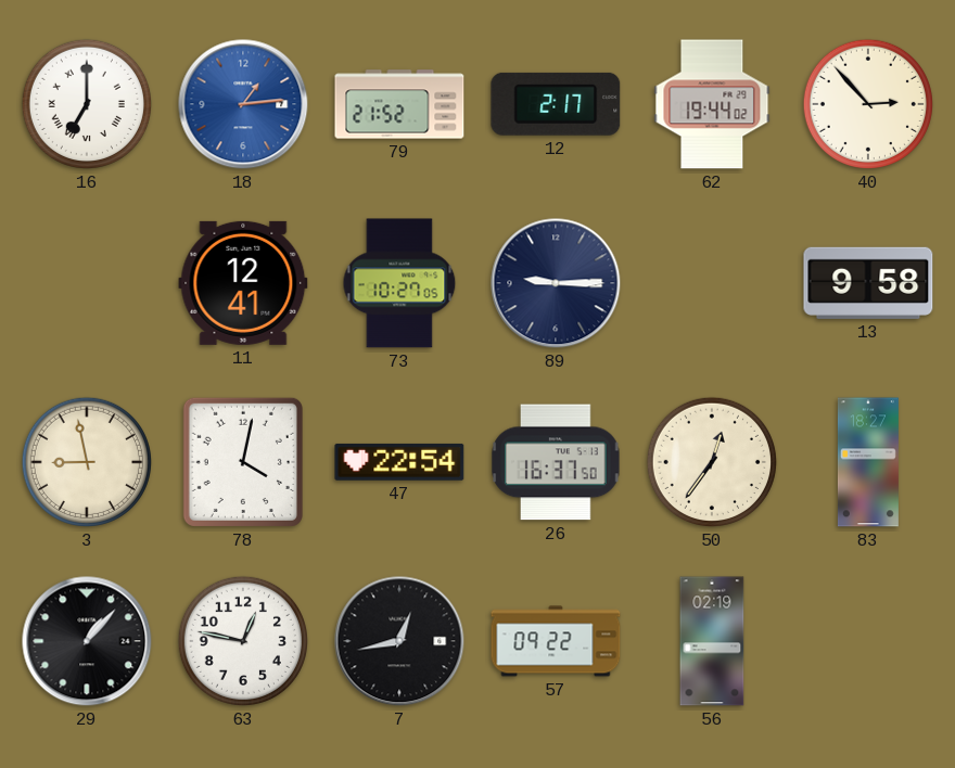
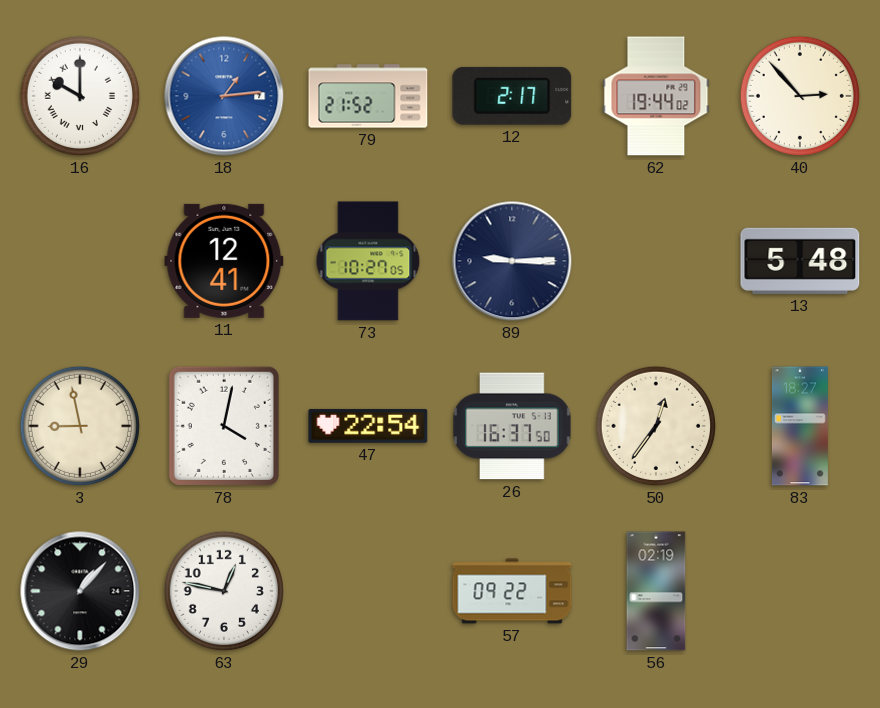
16: 7:00 -> 10:00
13: 9:58 -> 5:48
7: 12:43 -> none
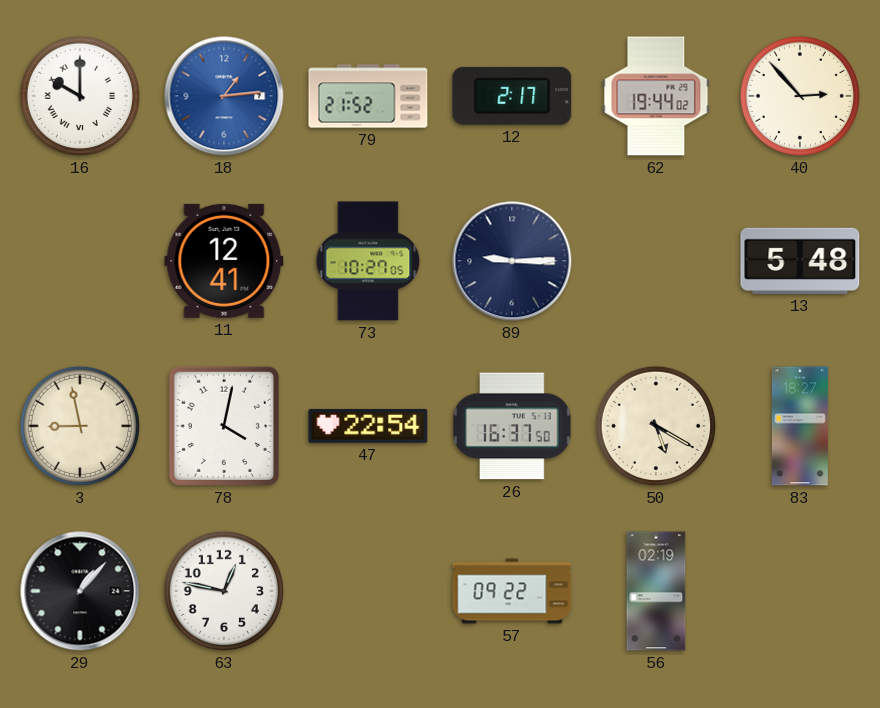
50: 12:36 -> 5:20
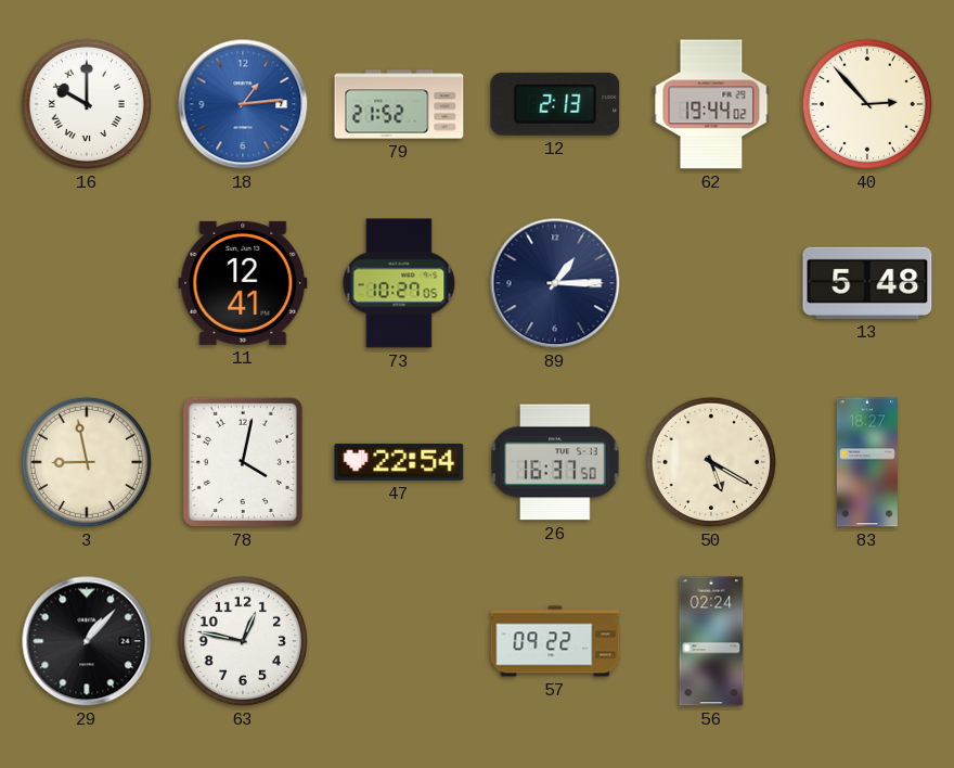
12: 2:17 -> 2:13
89: 9:15 -> 1:15
56: 02:19 -> 02:24
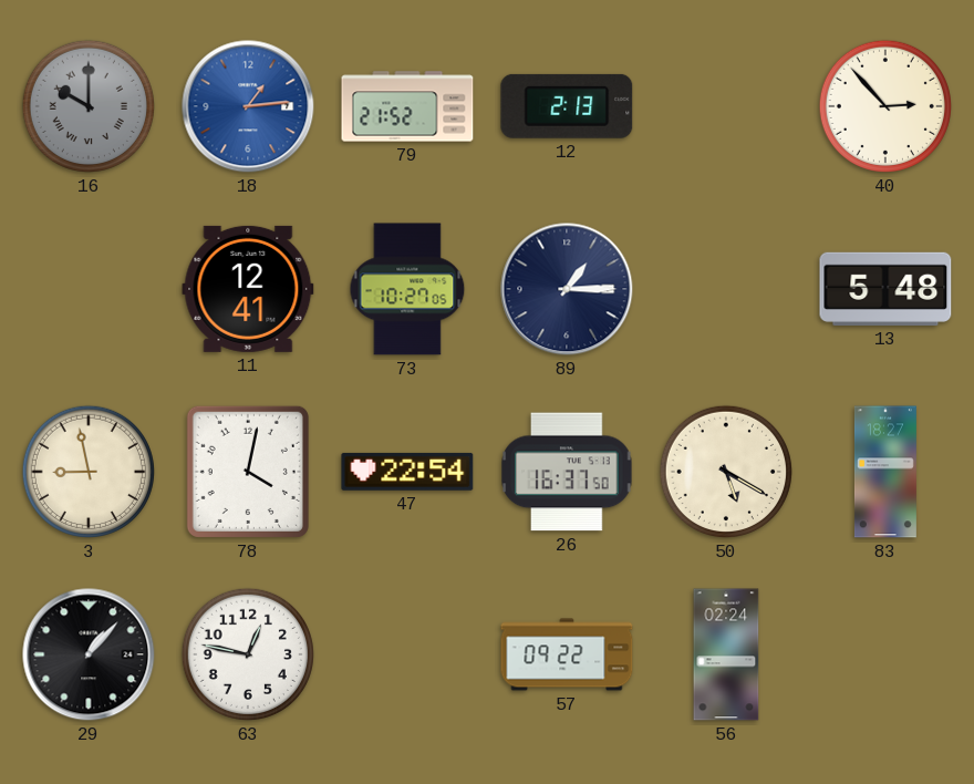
16 dial: white -> grey
62: 19:44 -> none
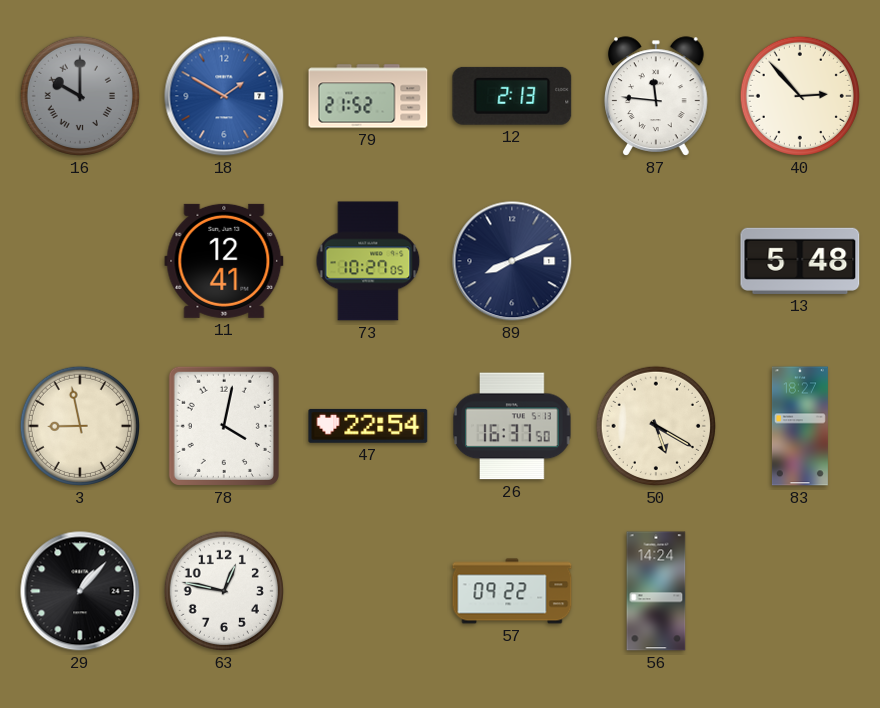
18: 1:14 -> 1:50
87: none -> 11:46
89: 1:15 -> 8:11
56: 02:24 -> 14:24
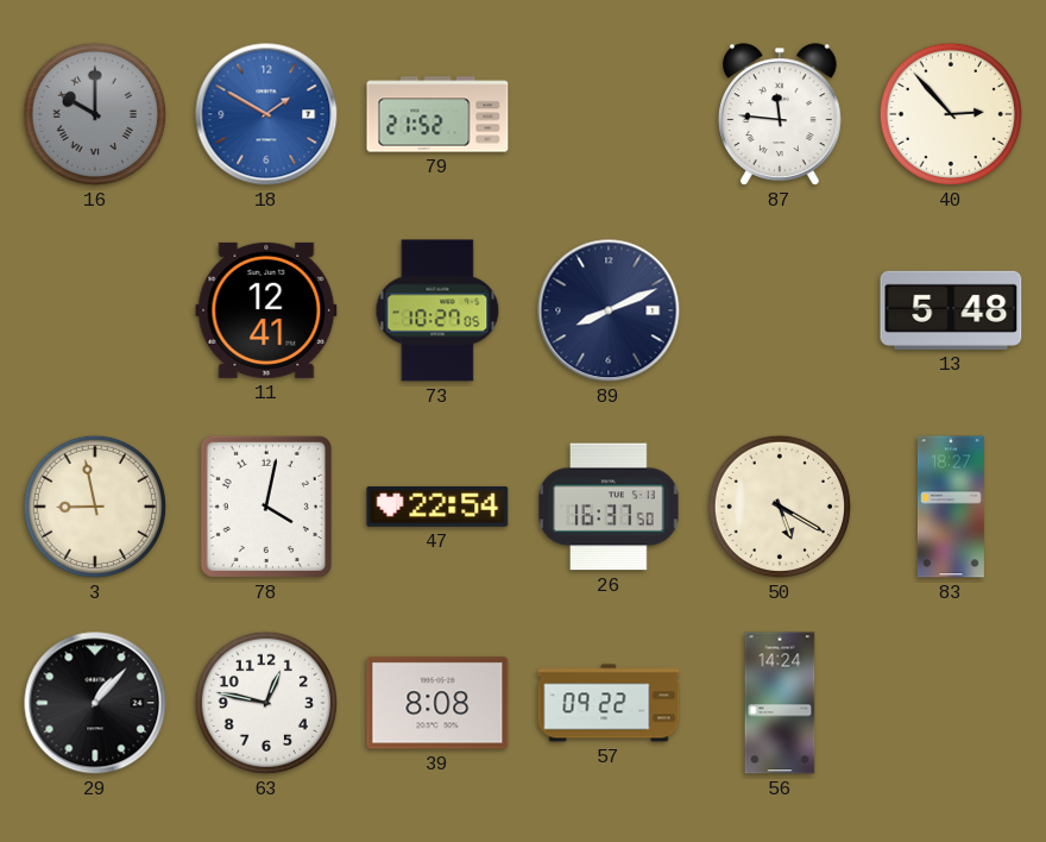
12: 2:13 -> none
39: none -> 8:08
